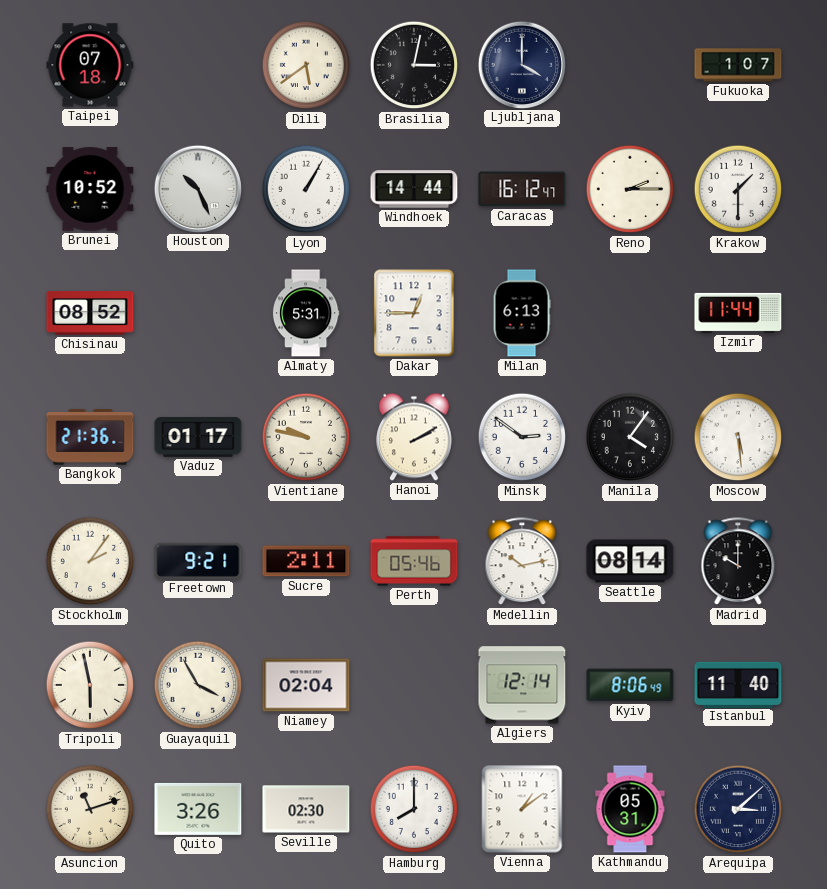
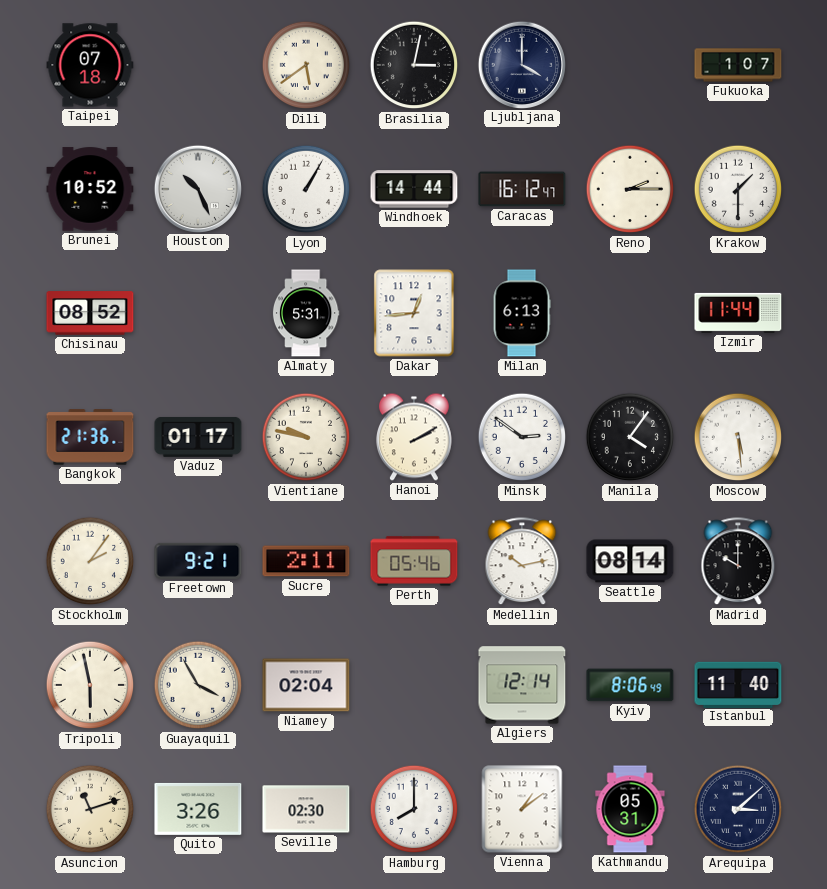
Dakar: 12:45 -> 12:44
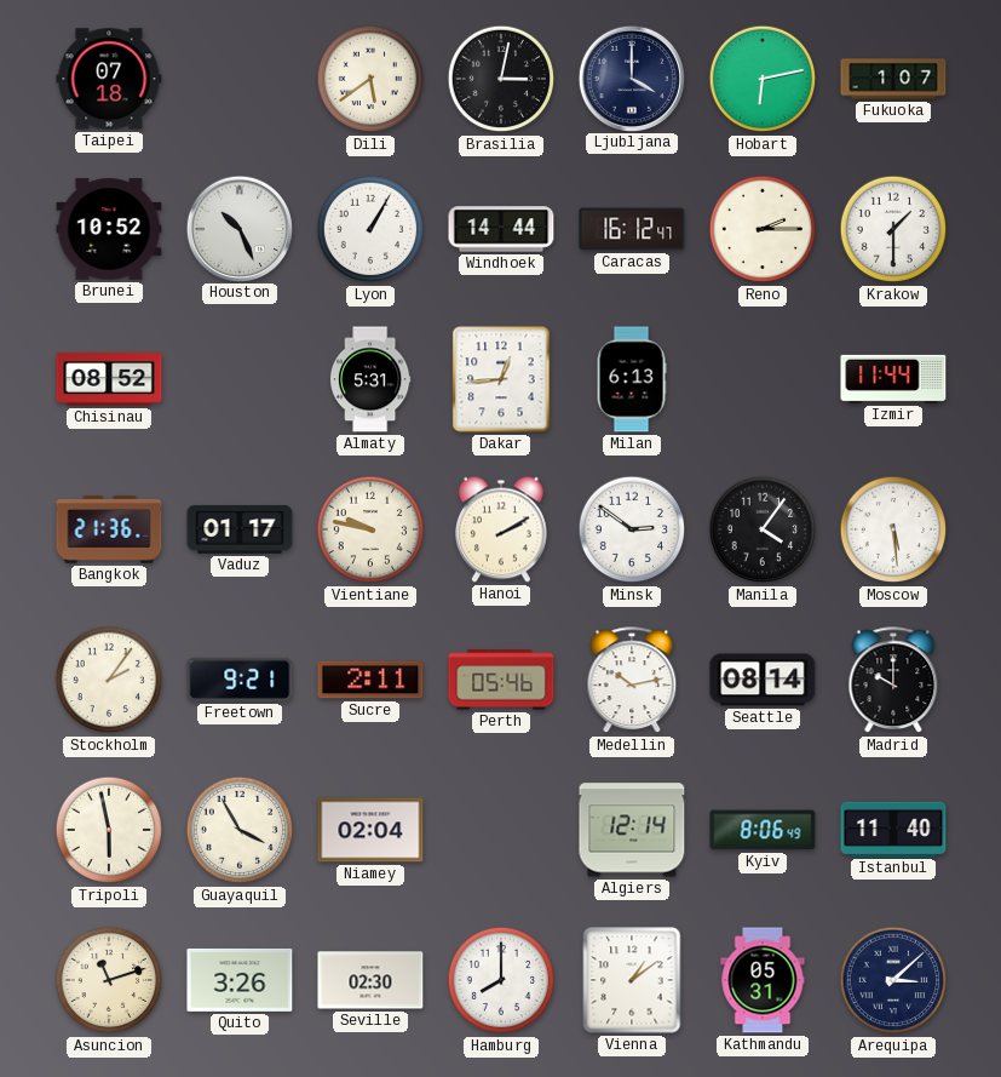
Hobart: none -> 6:13
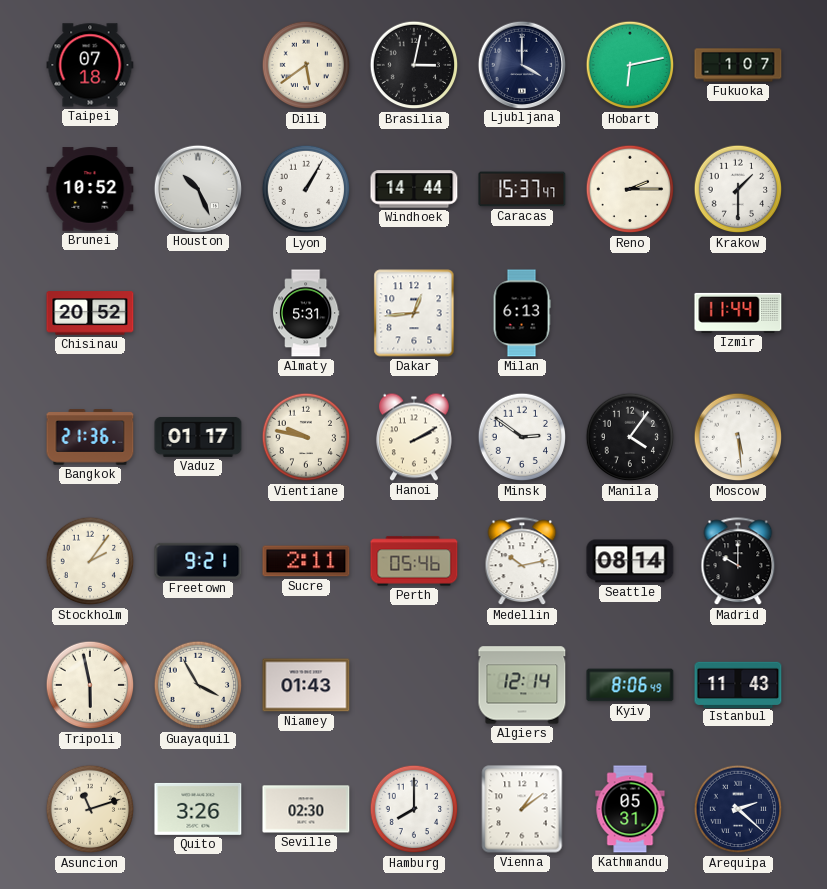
Caracas: 16:12 -> 15:37
Chisinau: 08:52 -> 20:52
Niamey: 02:04 -> 01:43
Istanbul: 11:40 -> 11:43
Arequipa: 3:08 -> 2:22
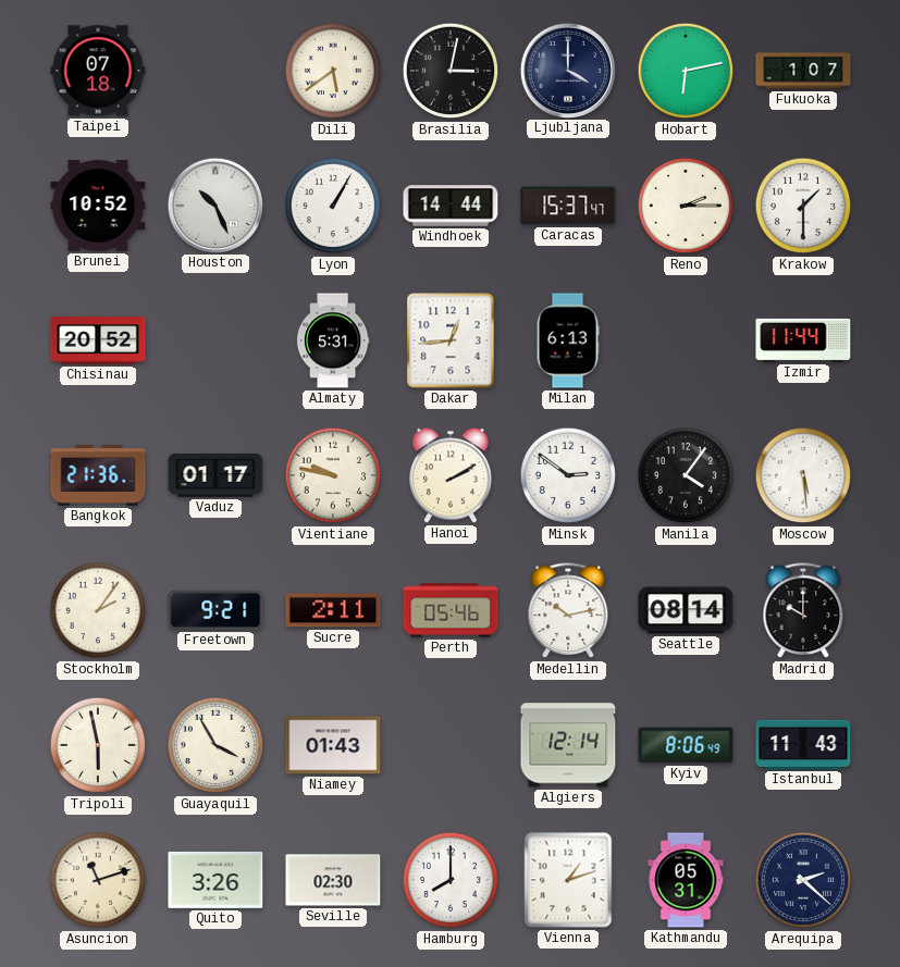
Vienna: 1:09 -> 1:12
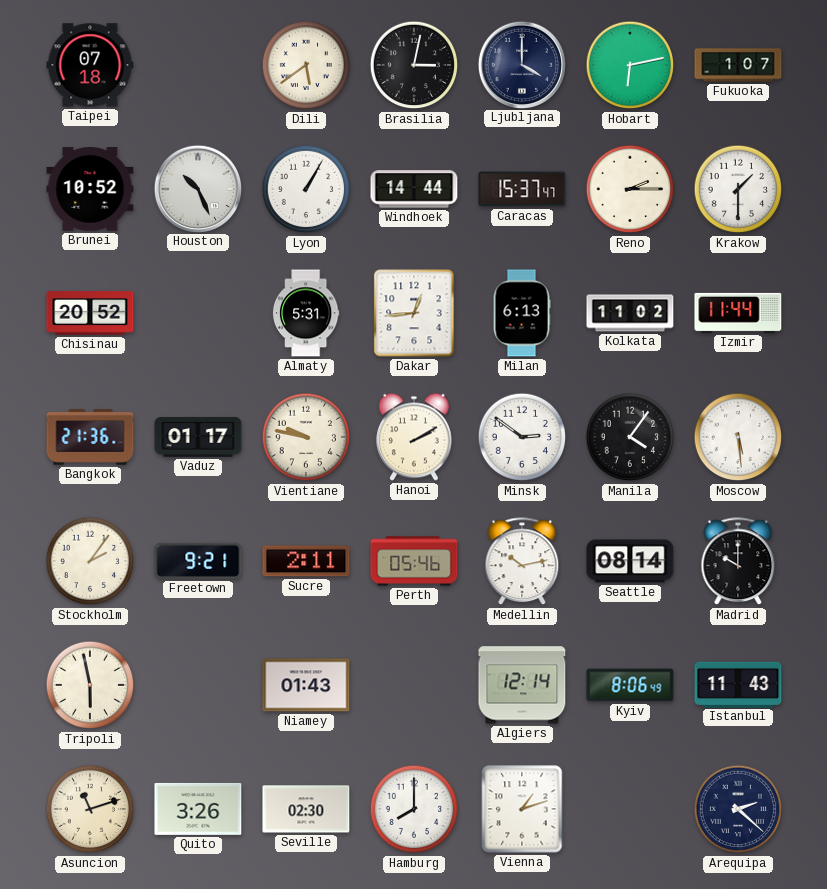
Kolkata: none -> 11:02
Guayaquil: 3:55 -> none
Kathmandu: 05:31 -> none
